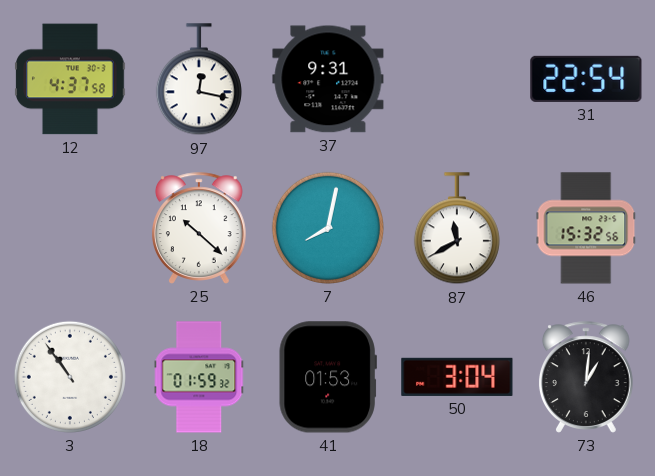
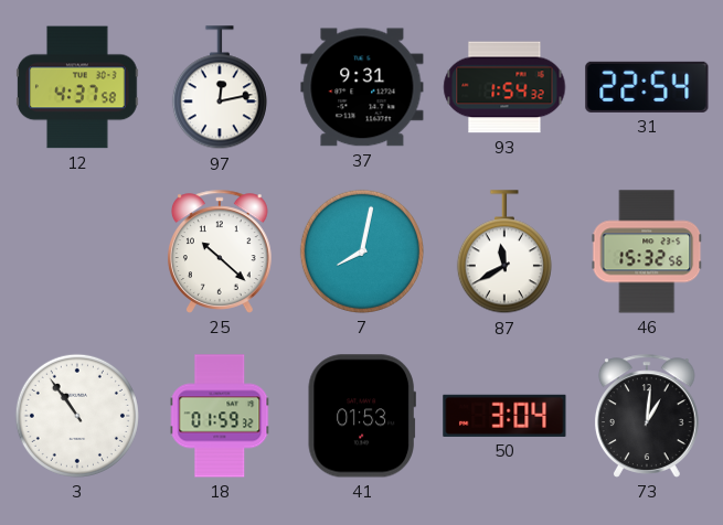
97: 12:17 -> 12:13
93: none -> 1:54
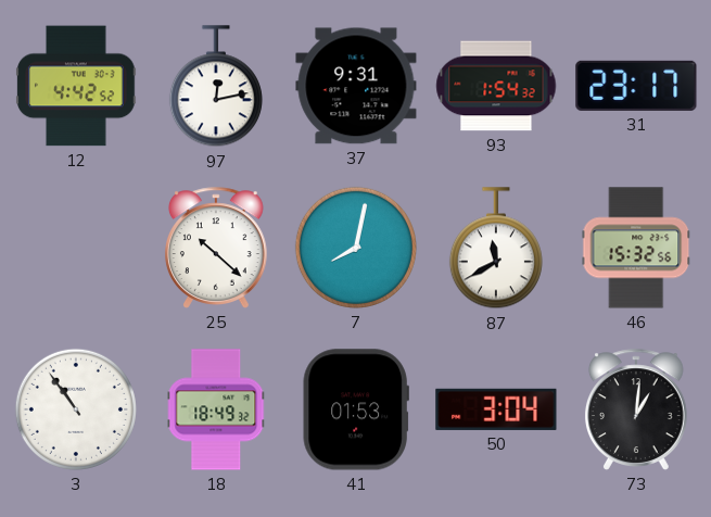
12: 4:37 -> 4:42
31: 22:54 -> 23:17
18: 01:59 -> 18:49
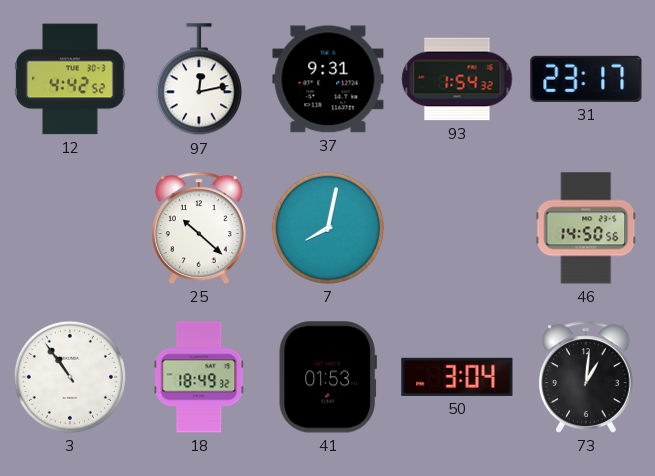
87: 11:40 -> none
46: 15:32 -> 14:50
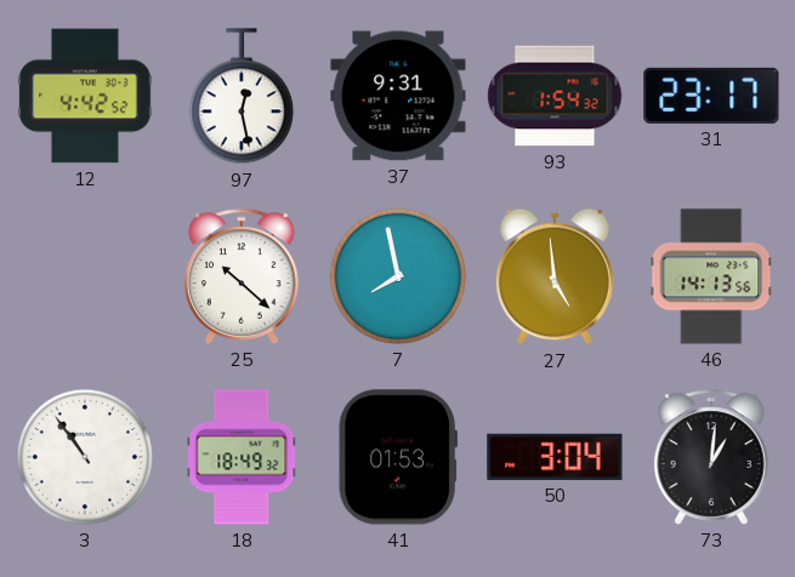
97: 12:13 -> 12:28
7: 8:02 -> 7:58
27: none -> 4:59
46: 14:50 -> 14:13
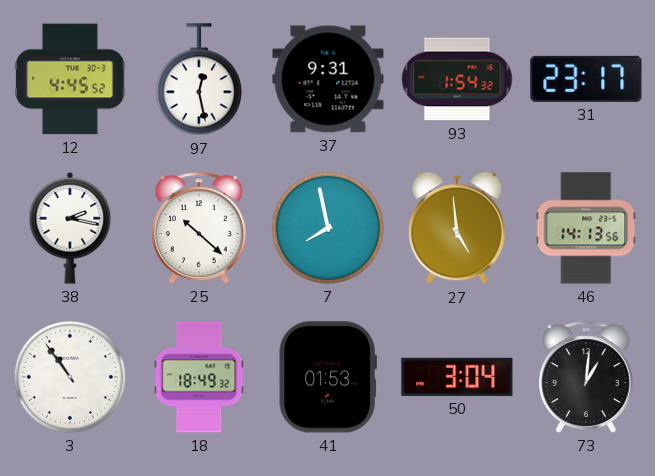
12: 4:42 -> 4:45
38: none -> 2:17
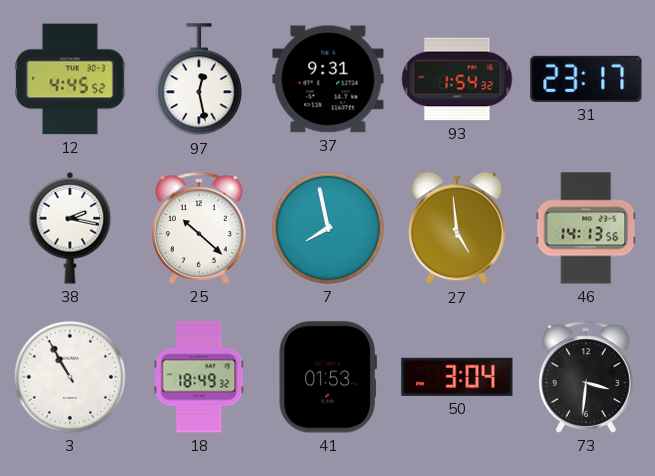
3: 10:54 -> 10:55
73: 1:01 -> 3:31
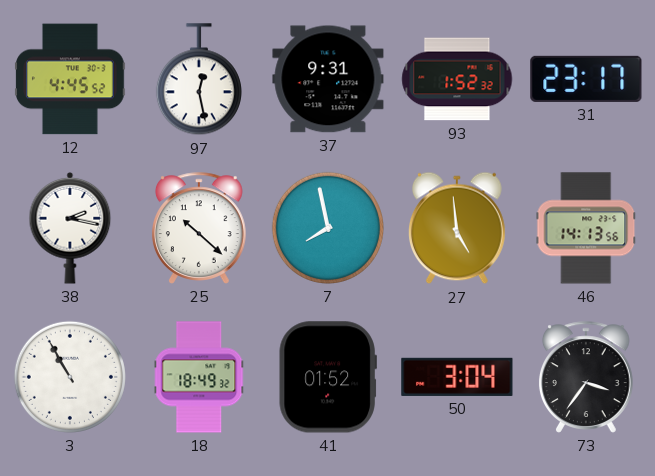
93: 1:54 -> 1:52
41: 01:53 -> 01:52
73: 3:31 -> 3:36
